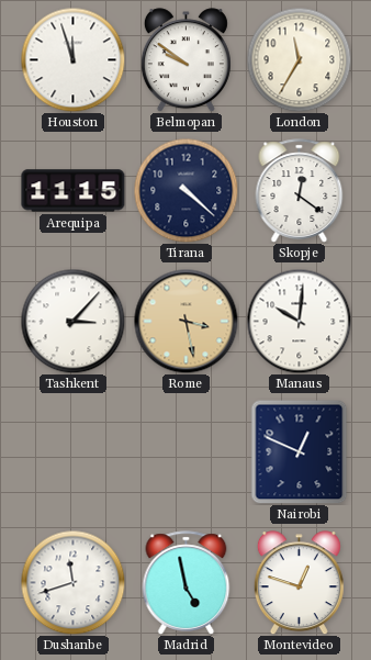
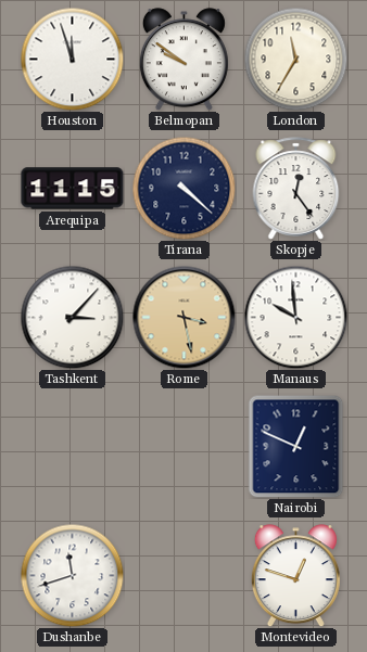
Skopje: 12:21 -> 12:24
Manaus: 10:01 -> 9:59
Madrid: 4:58 -> none
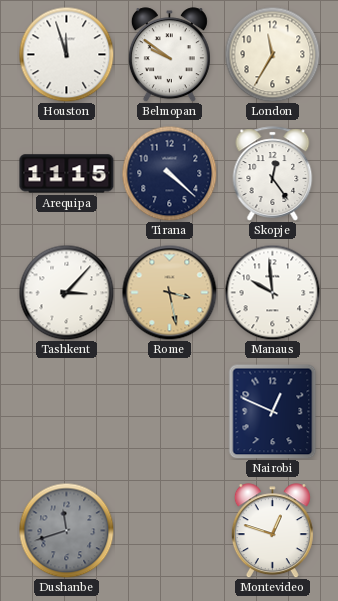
Dushanbe dial: white -> grey
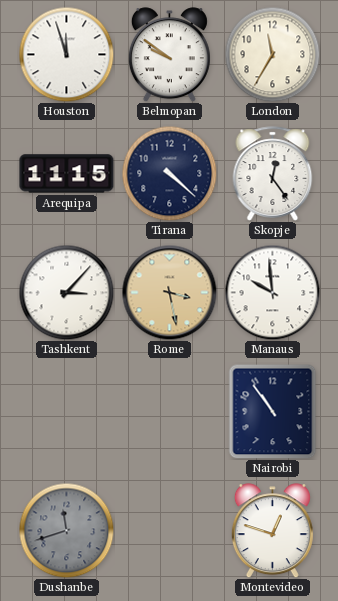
Nairobi: 12:49 -> 10:54
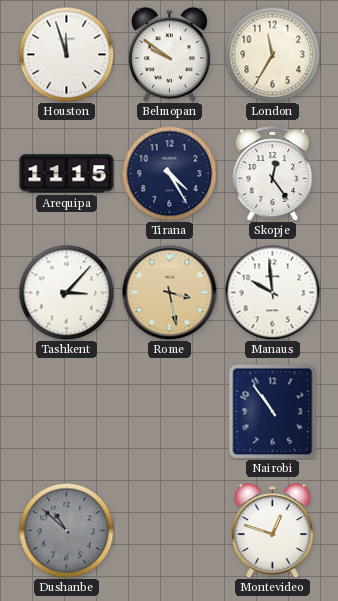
Tirana: 4:22 -> 4:25
Dushanbe: 11:42 -> 10:52
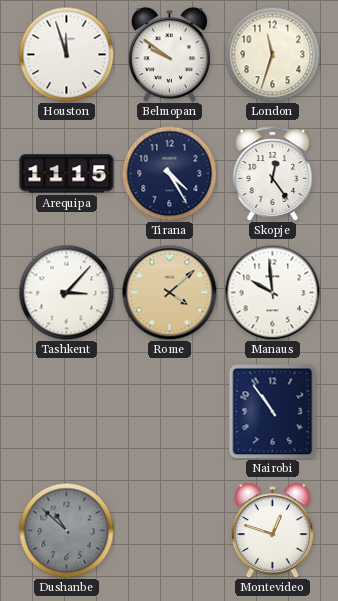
London: 11:35 -> 11:33
Rome: 3:28 -> 4:08
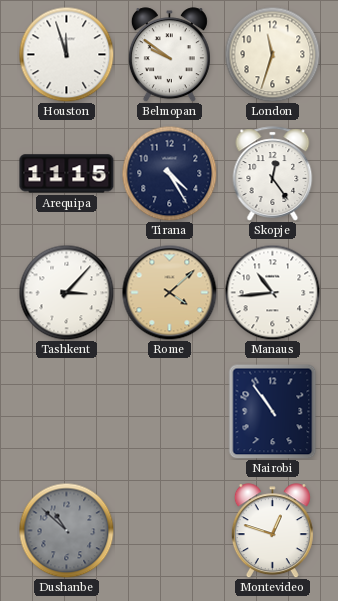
Manaus: 9:59 -> 10:44
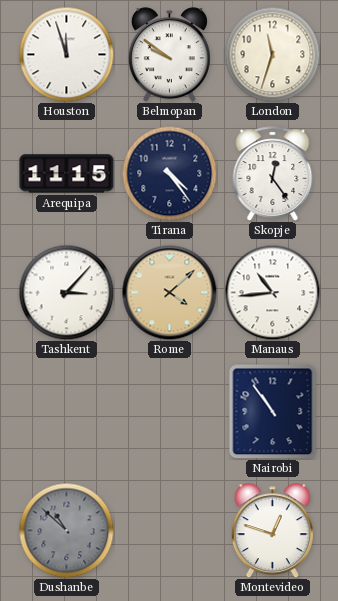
Tirana: 4:25 -> 4:24
